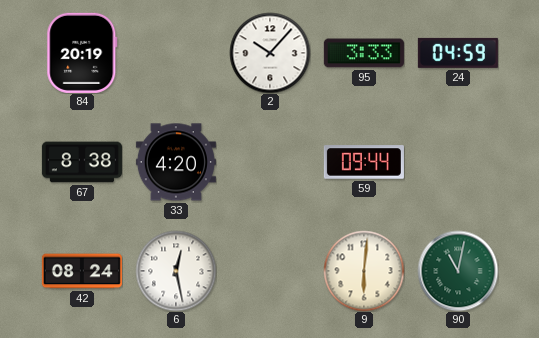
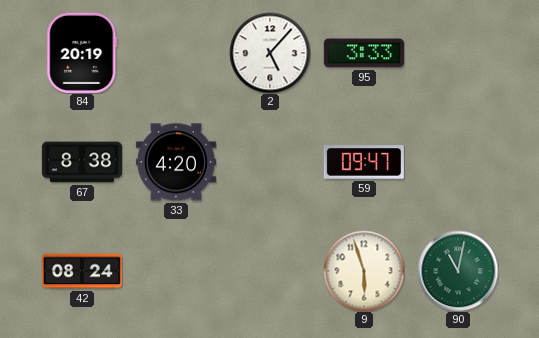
2: 10:07 -> 5:07
24: 04:59 -> none
59: 09:44 -> 09:47
6: 12:28 -> none
9: 6:01 -> 5:57
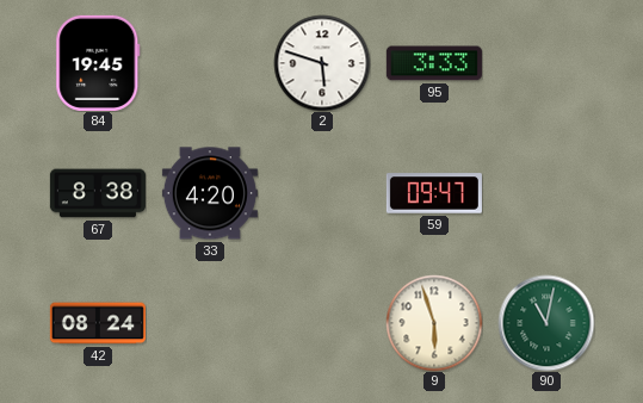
84: 20:19 -> 19:45
2: 5:07 -> 5:48
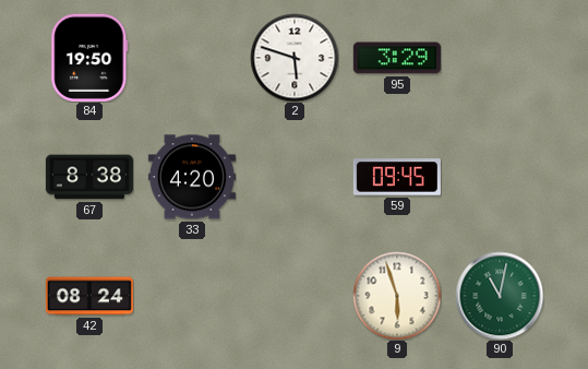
84: 19:45 -> 19:50
95: 3:33 -> 3:29
59: 09:47 -> 09:45
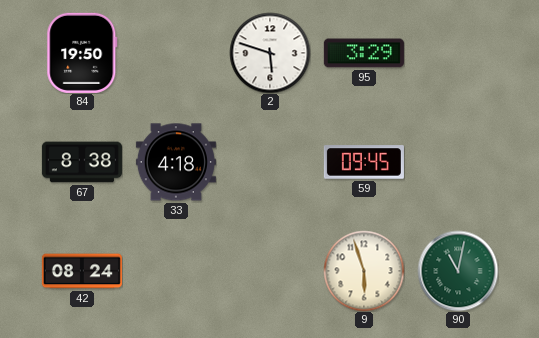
33: 4:20 -> 4:18
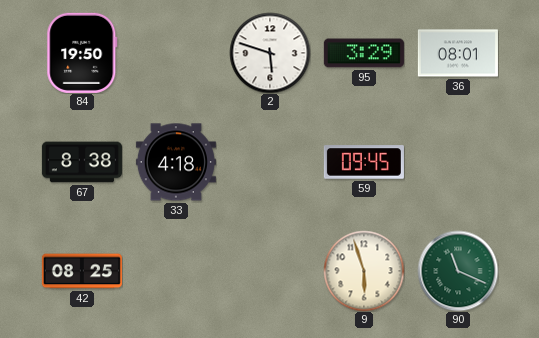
36: none -> 08:01
42: 08:24 -> 08:25
90: 11:02 -> 11:19
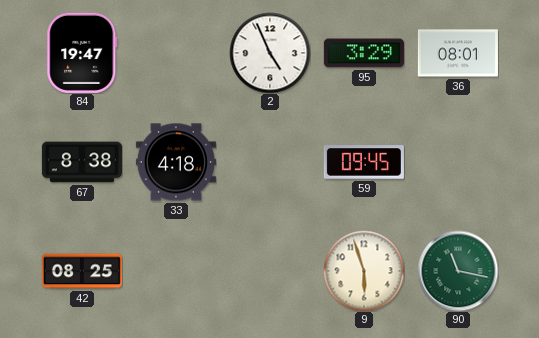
84: 19:50 -> 19:47
2: 5:48 -> 4:56
90: 11:19 -> 11:17
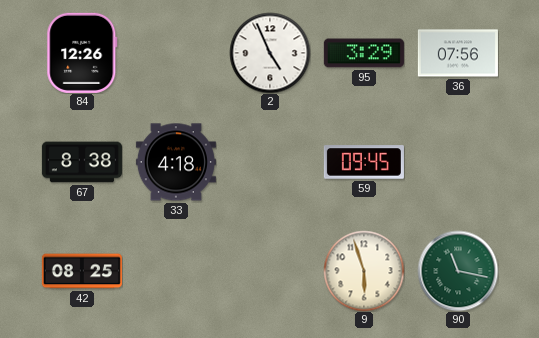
84: 19:47 -> 12:26
36: 08:01 -> 07:56
